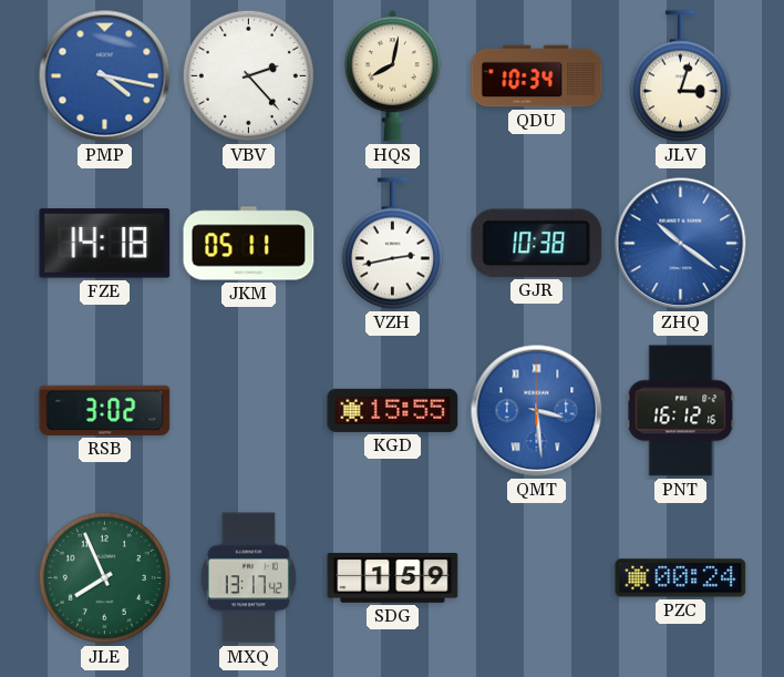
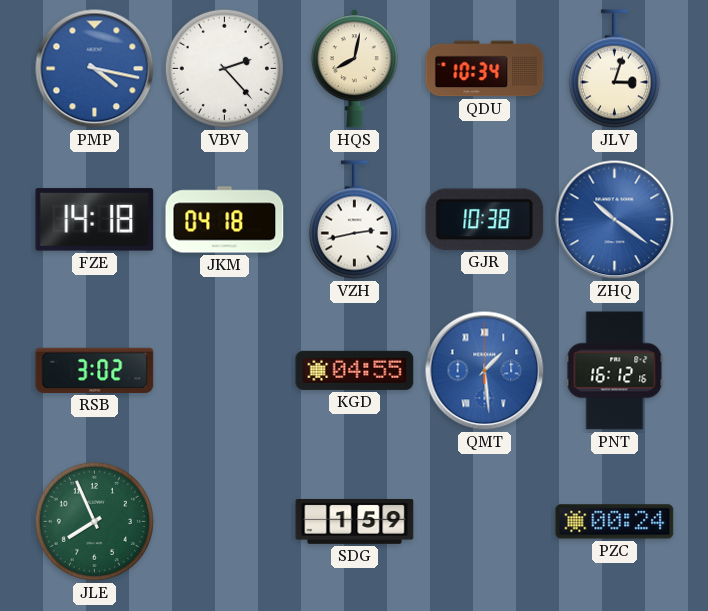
JKM: 05:11 -> 04:18
KGD: 15:55 -> 04:55
QMT: 3:29 -> 1:29
MXQ: 13:17 -> none
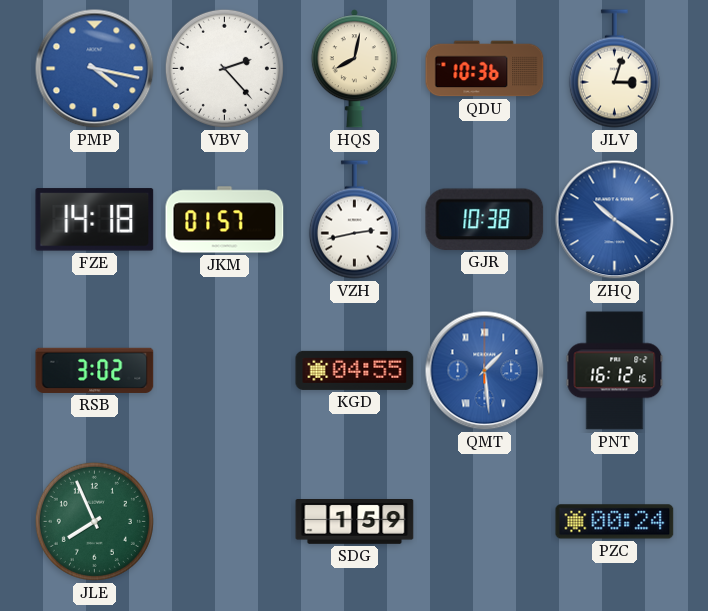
QDU: 10:34 -> 10:36
JKM: 04:18 -> 01:57
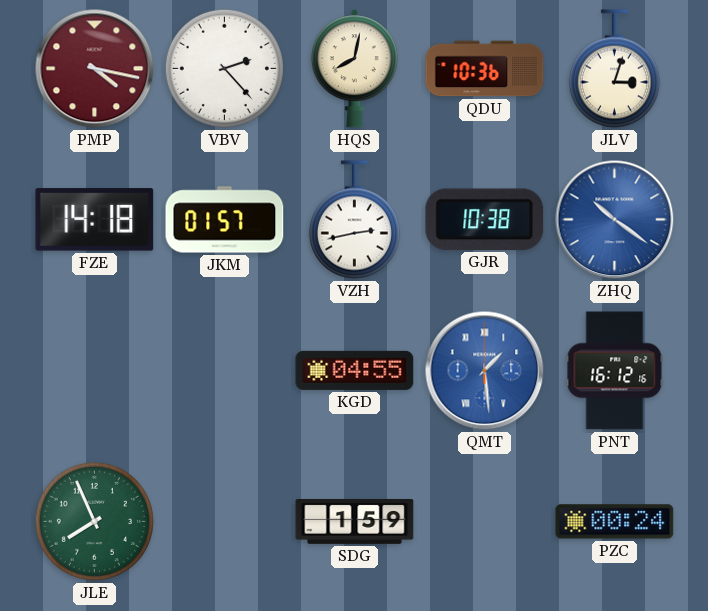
PMP dial: blue -> burgundy
RSB: 3:02 -> none
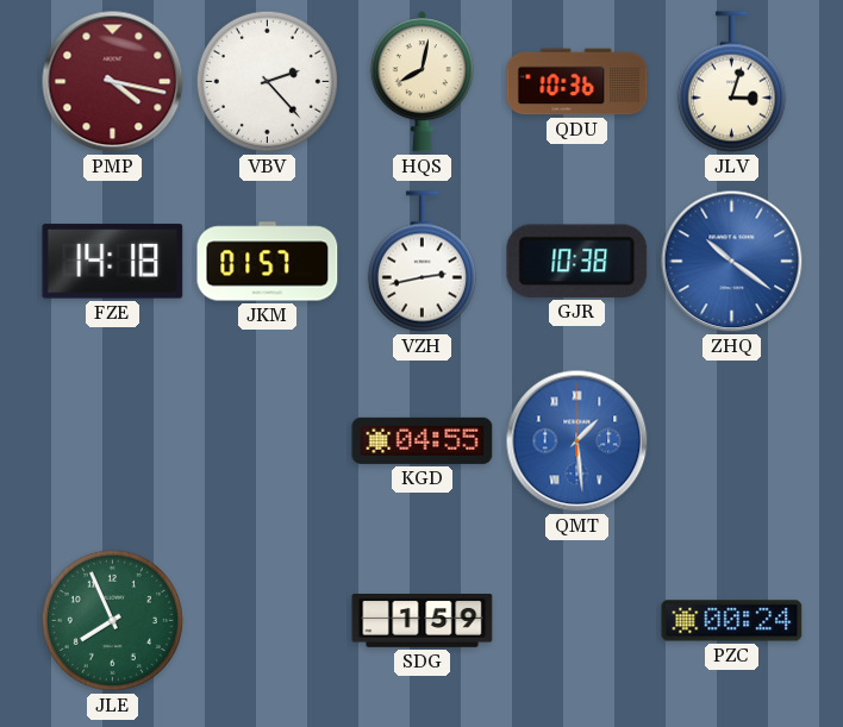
PNT: 16:12 -> none
